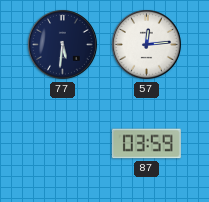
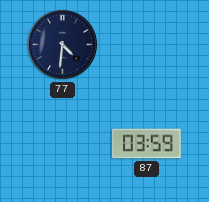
77: 5:31 -> 4:31
57: 12:14 -> none
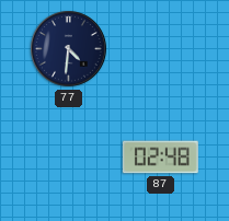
87: 03:59 -> 02:48
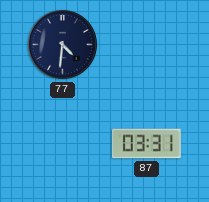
87: 02:48 -> 03:31
